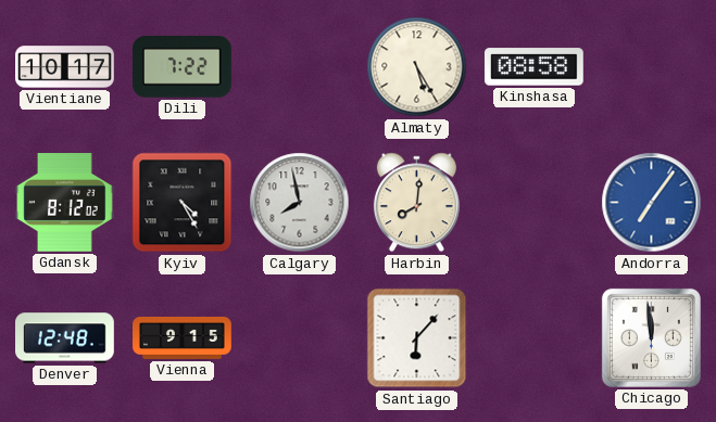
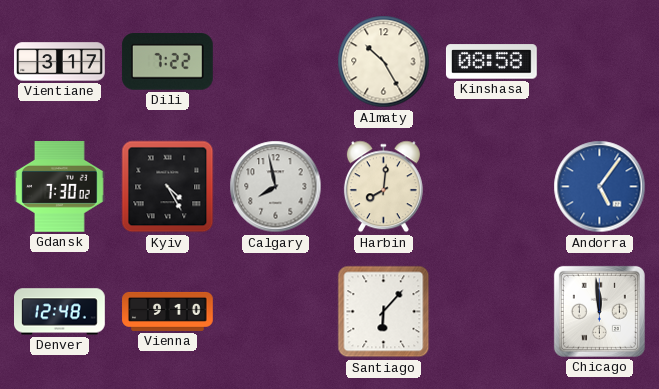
Vientiane: 10:17 -> 3:17
Almaty: 5:25 -> 10:25
Gdansk: 8:12 -> 7:30
Andorra: 7:06 -> 5:06
Vienna: 9:15 -> 9:10
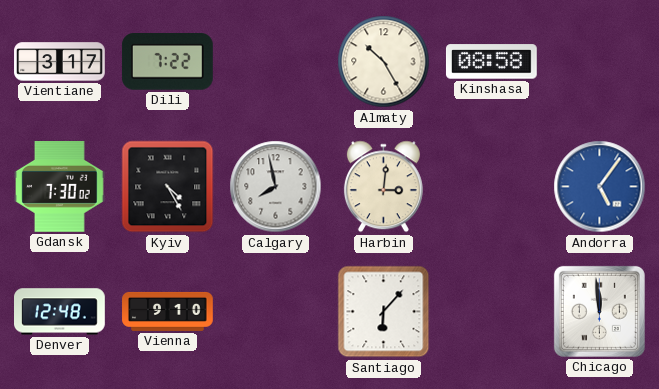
Harbin: 8:01 -> 3:01
